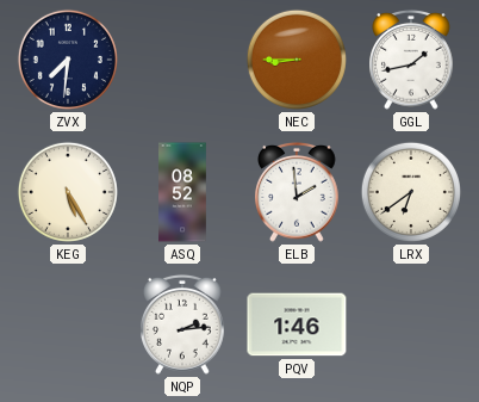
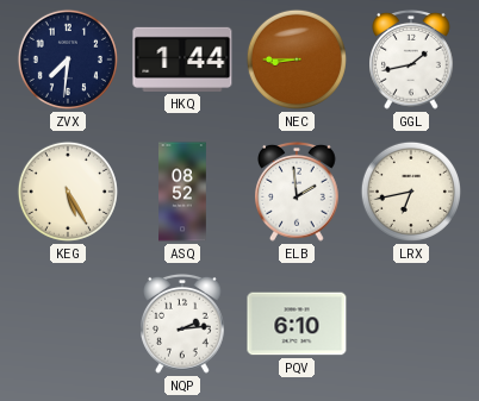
HKQ: none -> 1:44
LRX: 6:39 -> 6:43
PQV: 1:46 -> 6:10
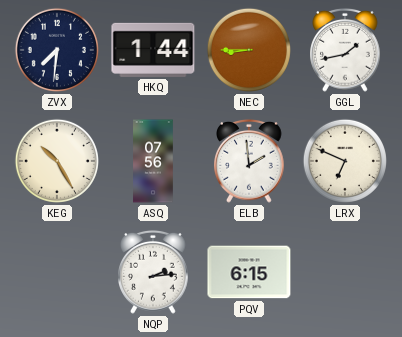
KEG: 5:25 -> 10:25
ASQ: 08:52 -> 07:56
LRX: 6:43 -> 6:49
PQV: 6:10 -> 6:15
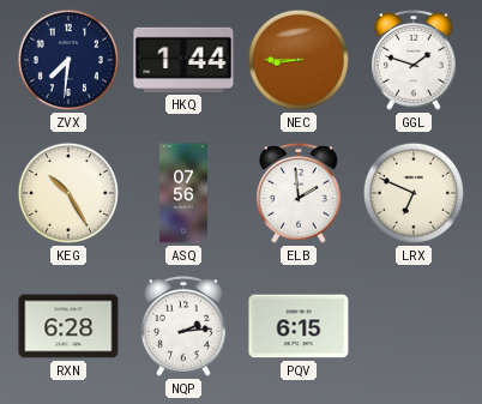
GGL: 1:43 -> 1:48
RXN: none -> 6:28
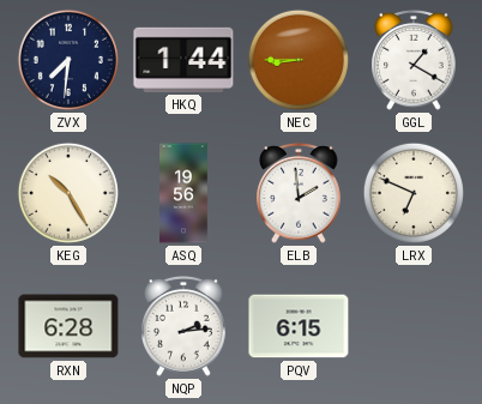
GGL: 1:48 -> 1:20
ASQ: 07:56 -> 19:56
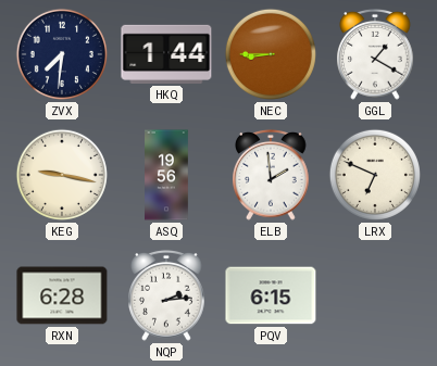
KEG: 10:25 -> 9:17
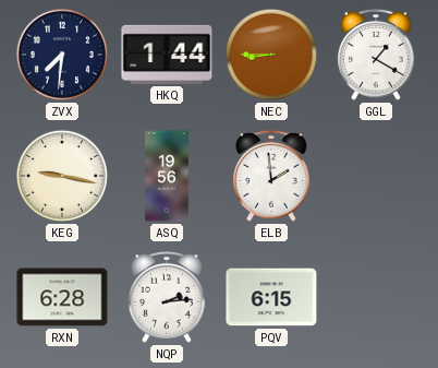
LRX: 6:49 -> none
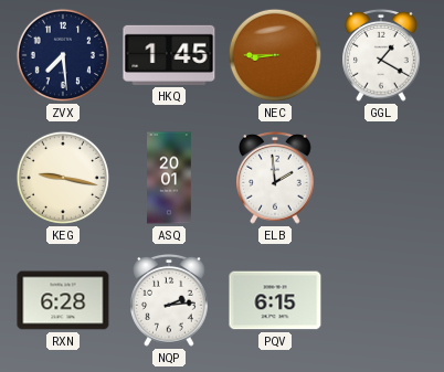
ZVX: 7:31 -> 7:29
HKQ: 1:44 -> 1:45
ASQ: 19:56 -> 20:01
